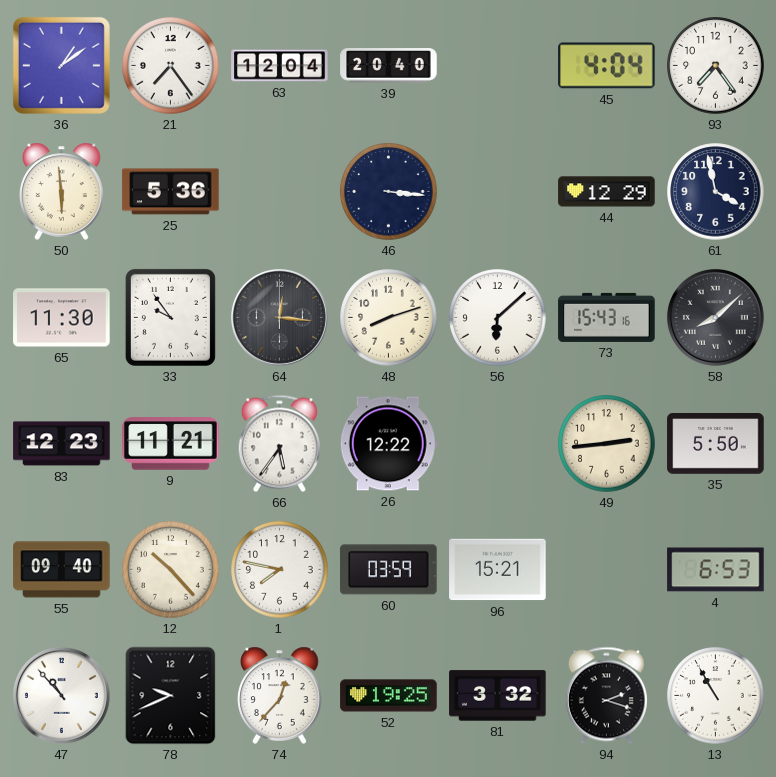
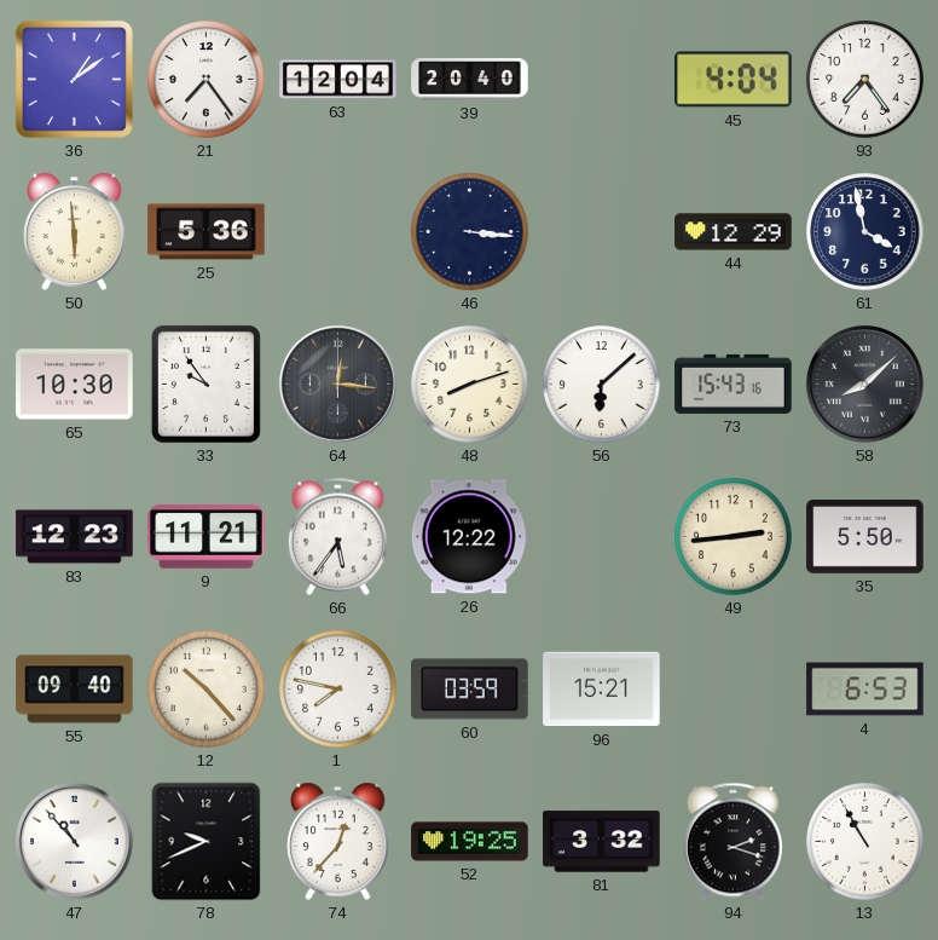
65: 11:30 -> 10:30
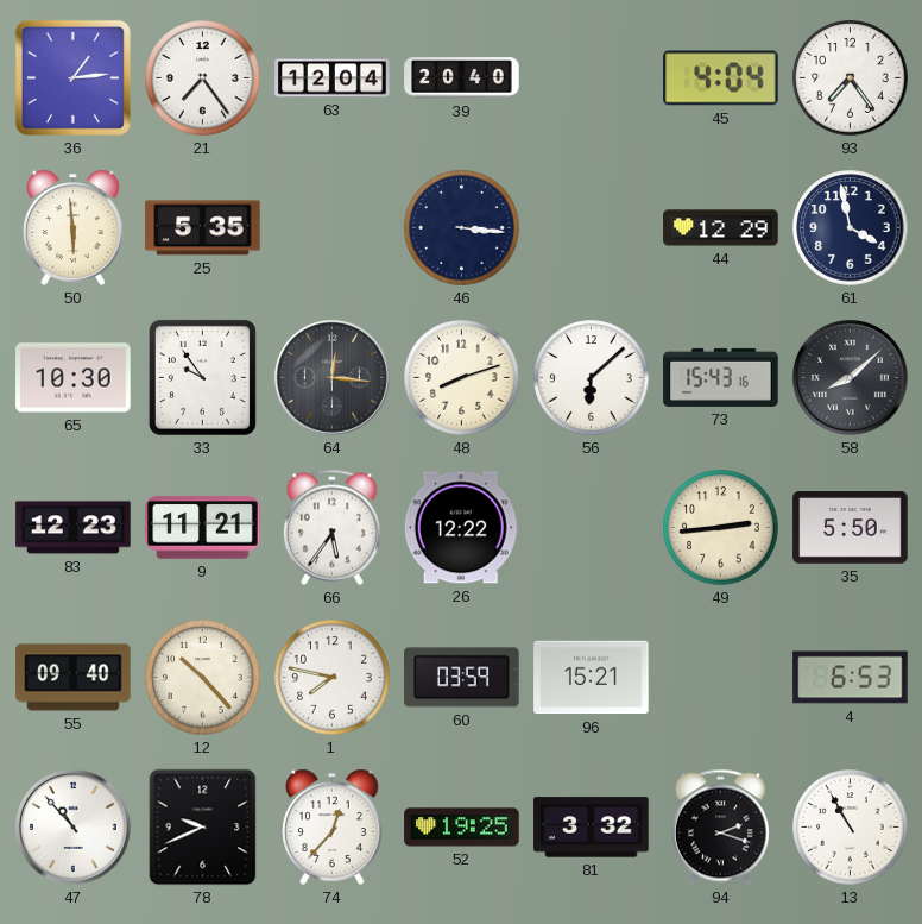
36: 1:09 -> 1:14
25: 5:36 -> 5:35
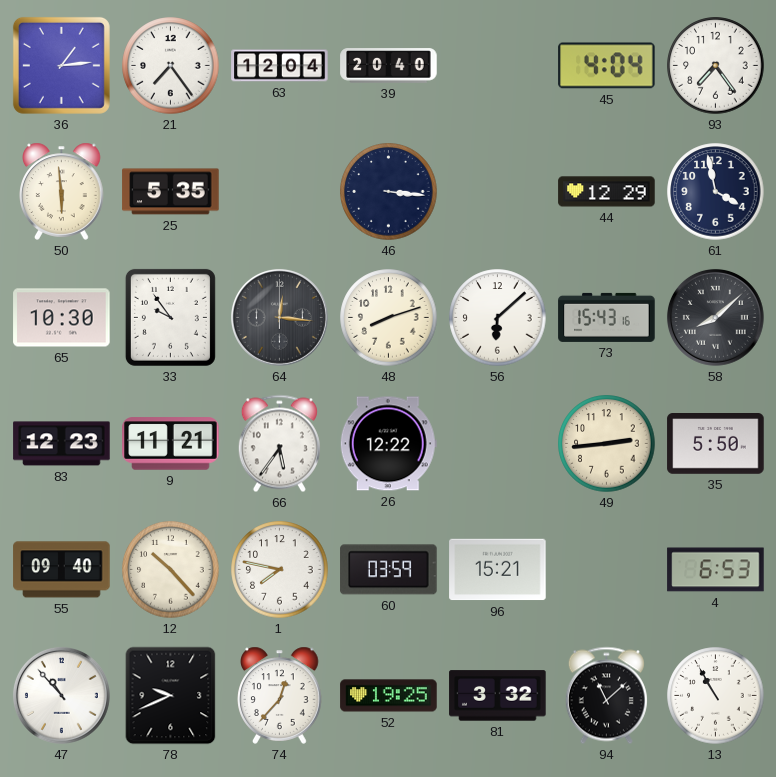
94: 2:18 -> 11:08
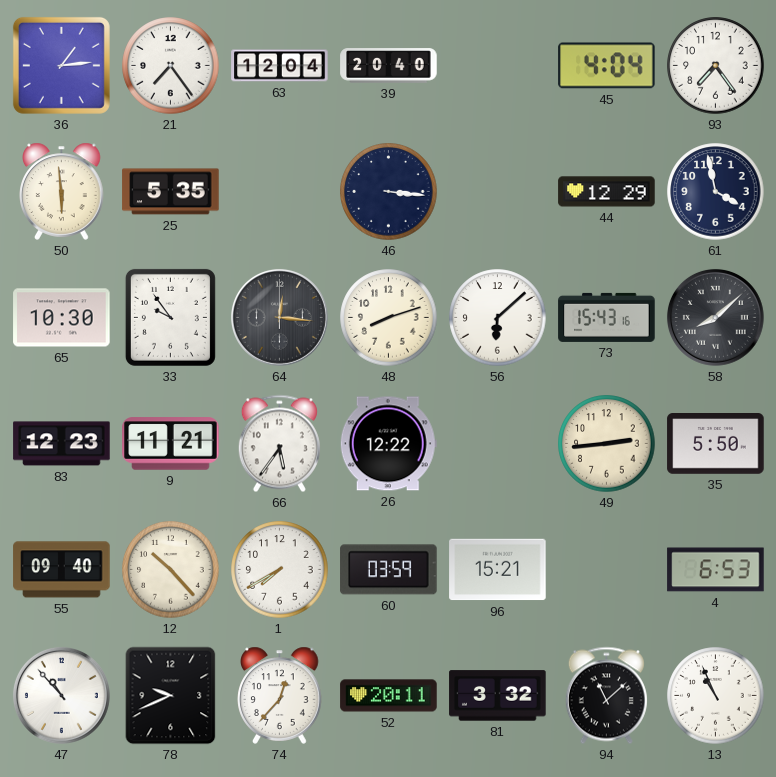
1: 7:47 -> 7:40
52: 19:25 -> 20:11
13: 10:55 -> 10:56
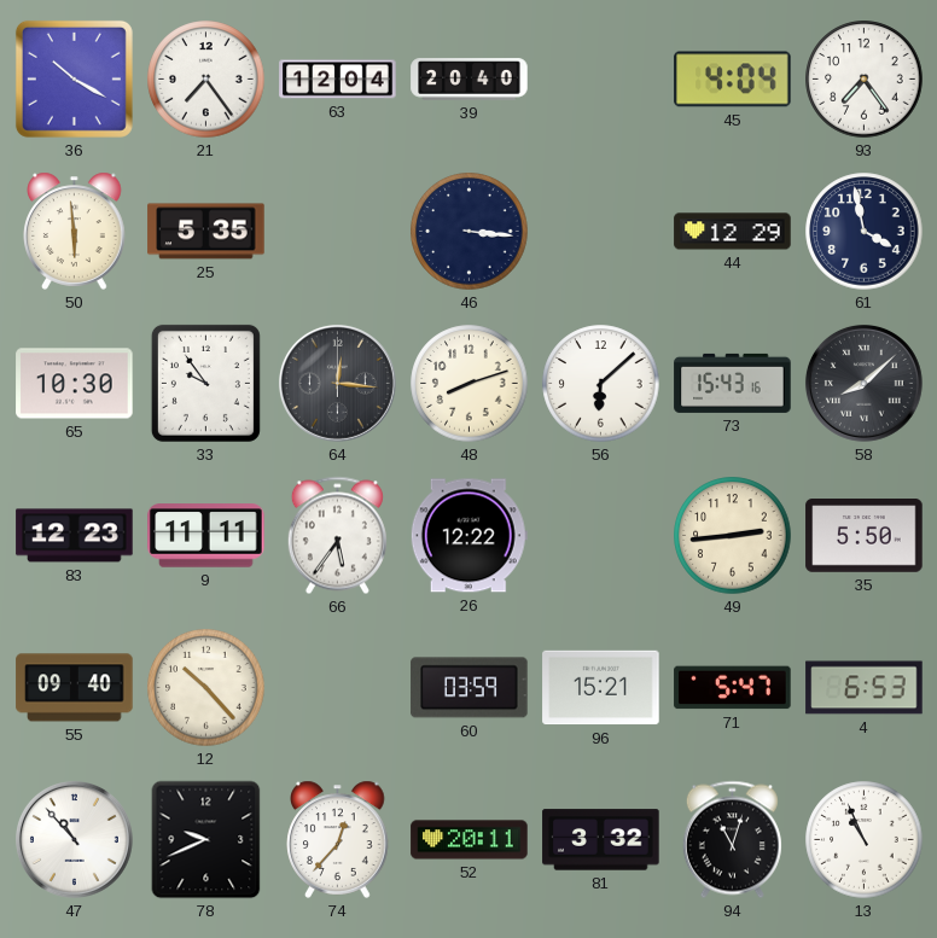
36: 1:14 -> 10:20
9: 11:21 -> 11:11
1: 7:40 -> none
71: none -> 5:47
94: 11:08 -> 11:03
